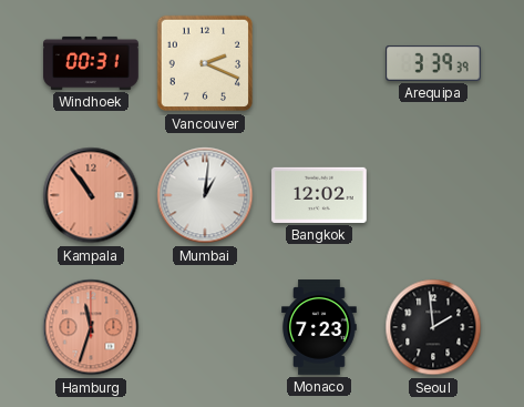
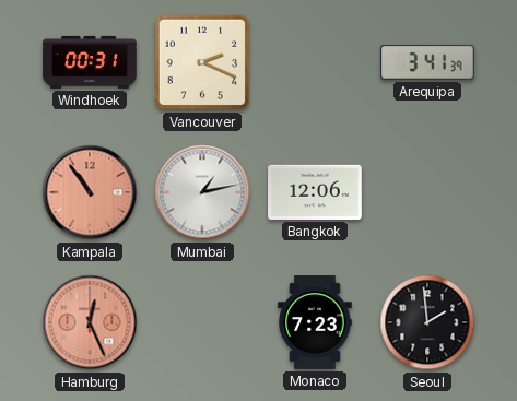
Arequipa: 3:39 -> 3:41
Mumbai: 1:01 -> 1:13
Bangkok: 12:02 -> 12:06
Hamburg: 11:33 -> 12:26
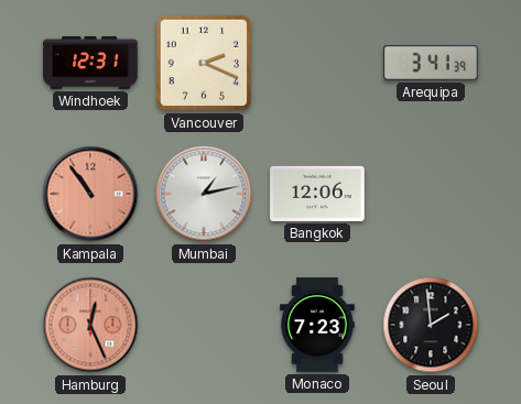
Windhoek: 00:31 -> 12:31
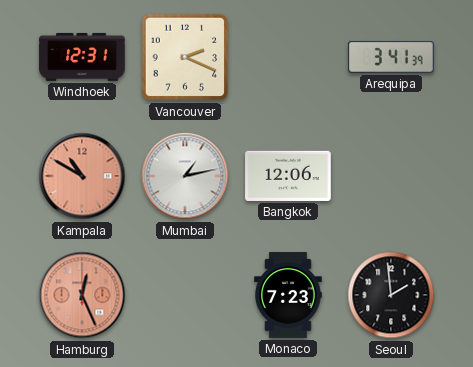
Kampala: 10:54 -> 10:50
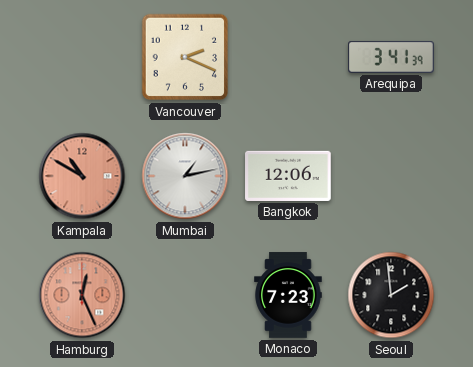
Windhoek: 12:31 -> none
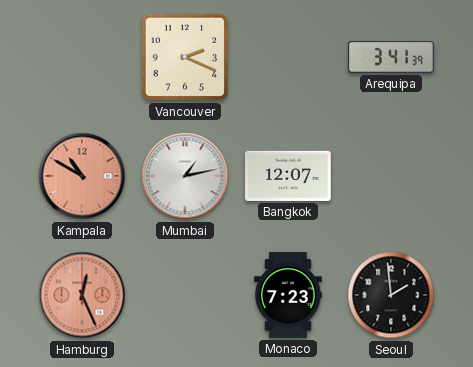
Bangkok: 12:06 -> 12:07
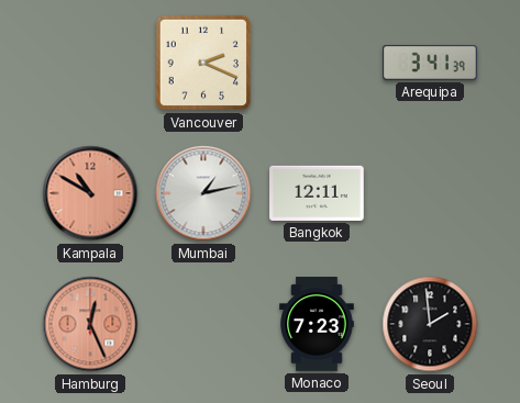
Bangkok: 12:07 -> 12:11
